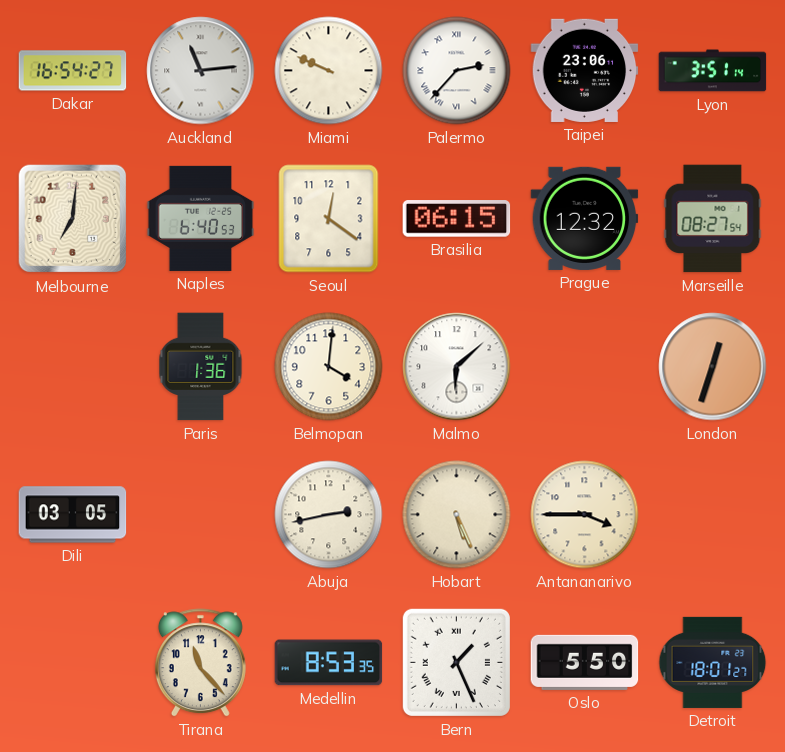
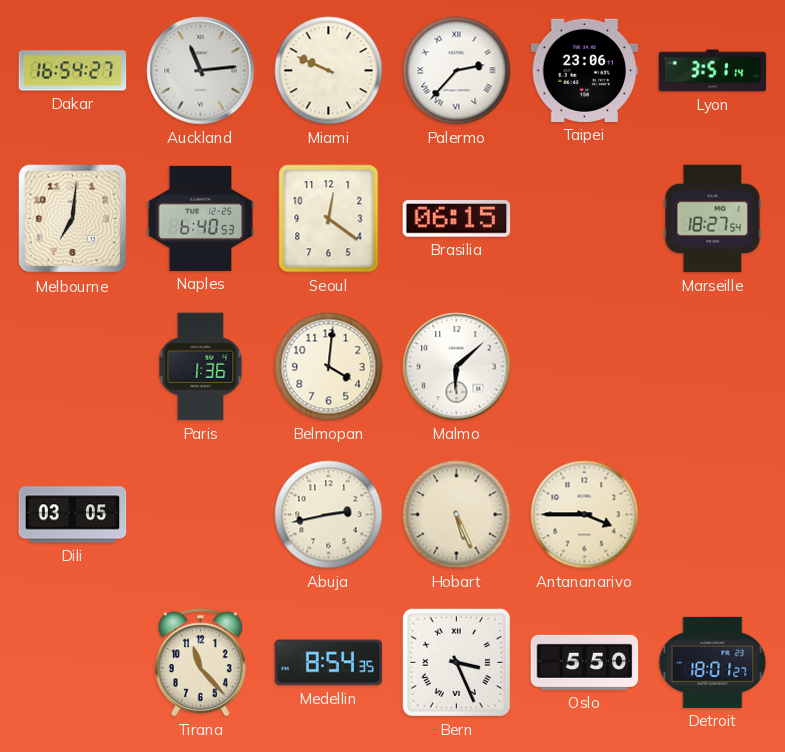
Prague: 12:32 -> none
Marseille: 08:27 -> 18:27
London: 12:33 -> none
Medellin: 8:53 -> 8:54
Bern: 1:26 -> 3:26
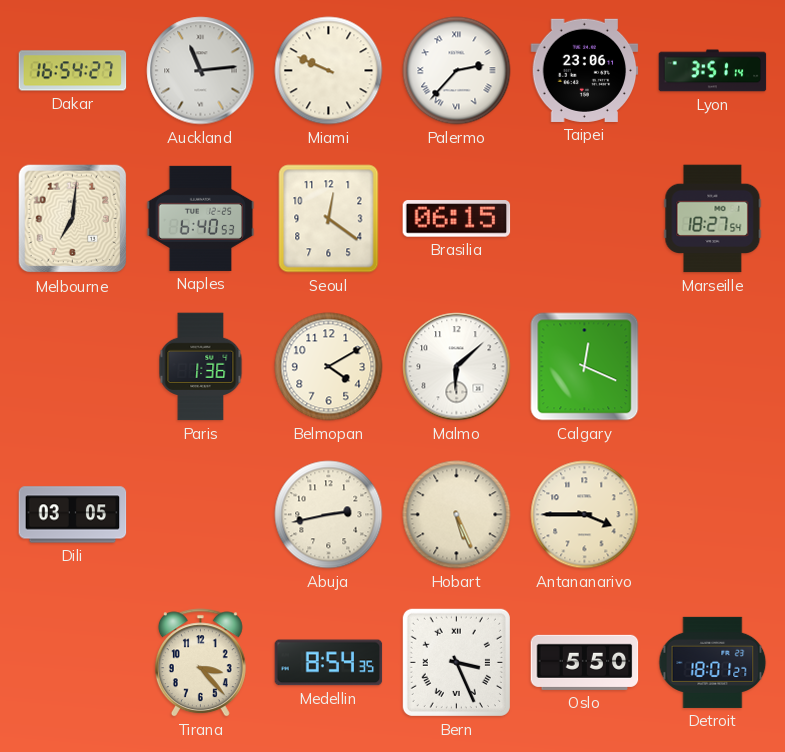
Belmopan: 4:01 -> 4:10
Calgary: none -> 12:19
Tirana: 11:23 -> 3:23
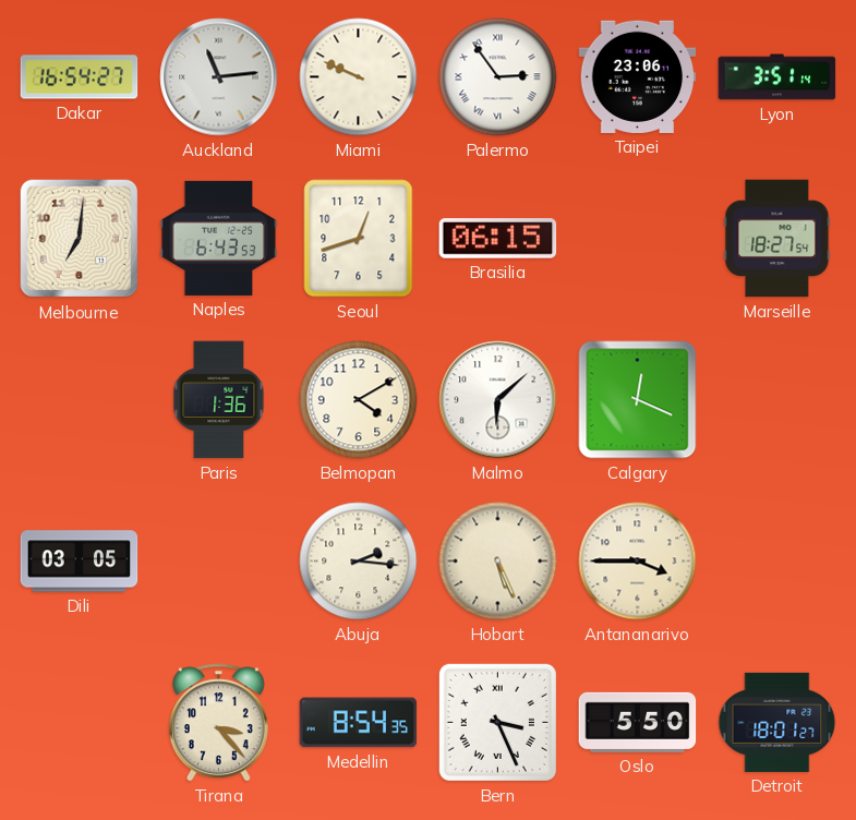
Palermo: 2:37 -> 2:54
Naples: 6:40 -> 6:43
Seoul: 12:21 -> 12:42
Abuja: 2:43 -> 2:16
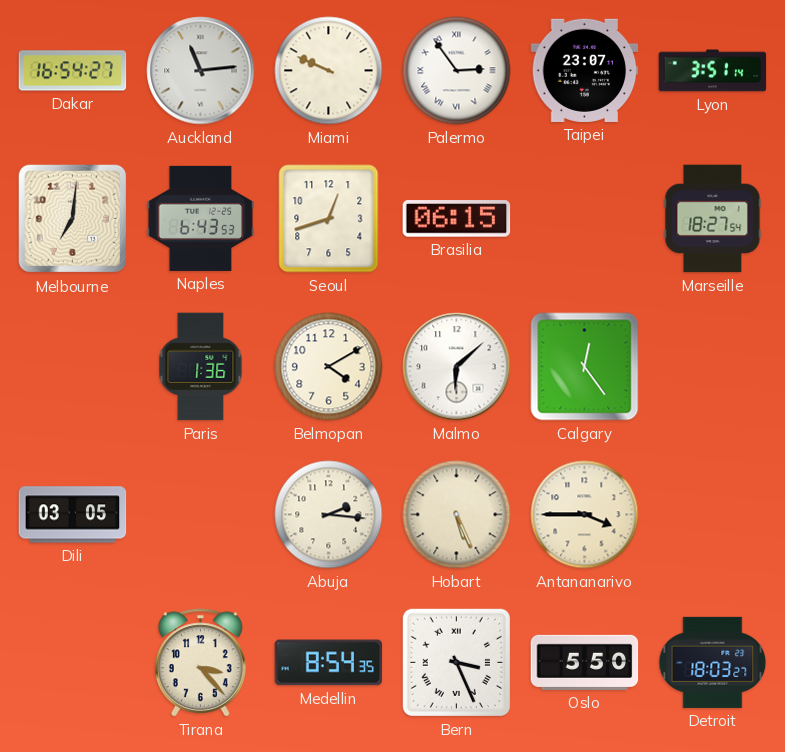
Taipei: 23:06 -> 23:07
Calgary: 12:19 -> 12:24
Detroit: 18:01 -> 18:03
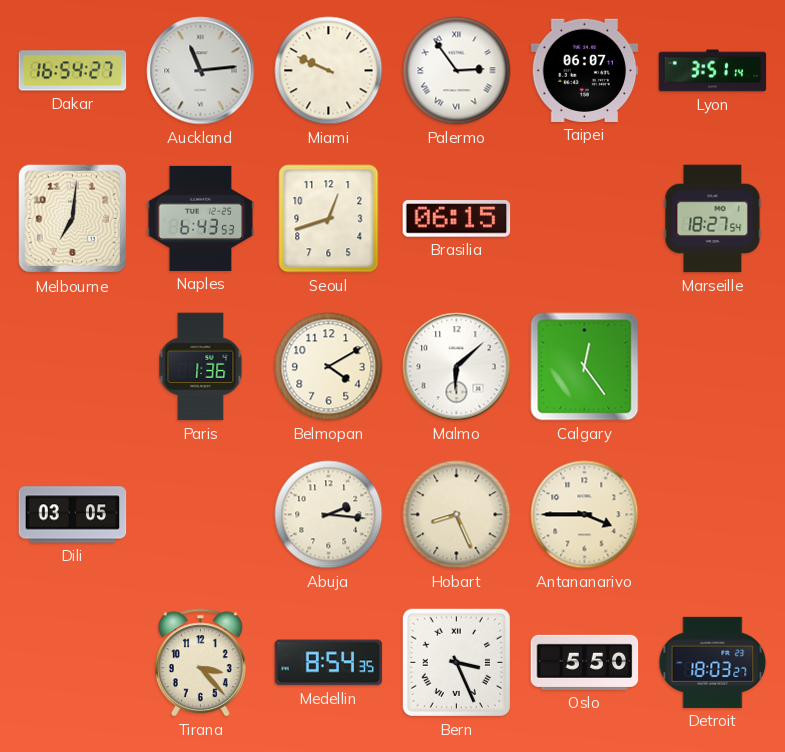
Taipei: 23:07 -> 06:07
Hobart: 5:26 -> 8:26
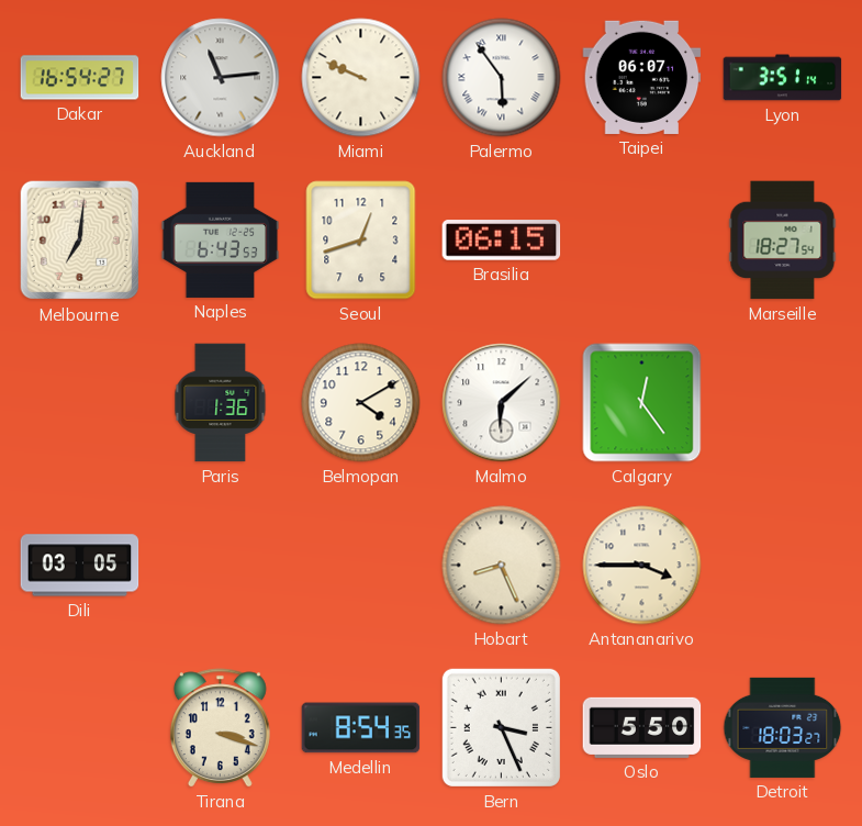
Palermo: 2:54 -> 5:54
Abuja: 2:16 -> none
Tirana: 3:23 -> 3:18
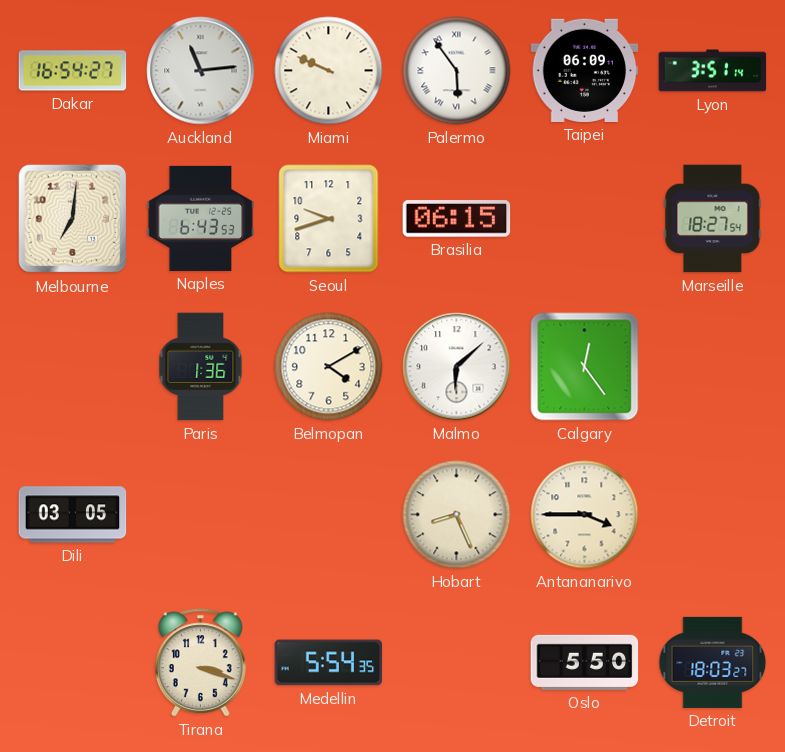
Taipei: 06:07 -> 06:09
Seoul: 12:42 -> 9:42
Medellin: 8:54 -> 5:54
Bern: 3:26 -> none
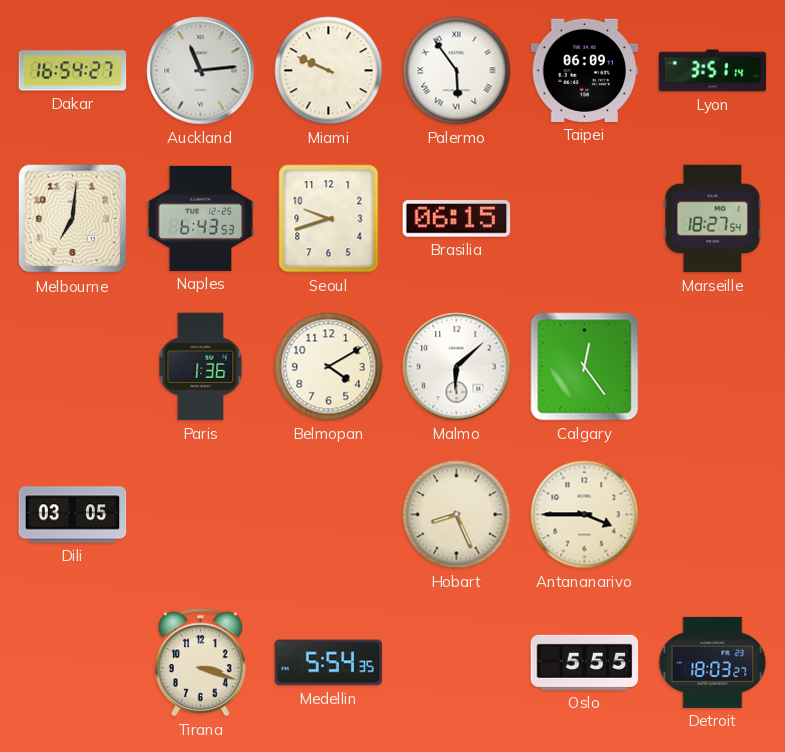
Oslo: 5:50 -> 5:55
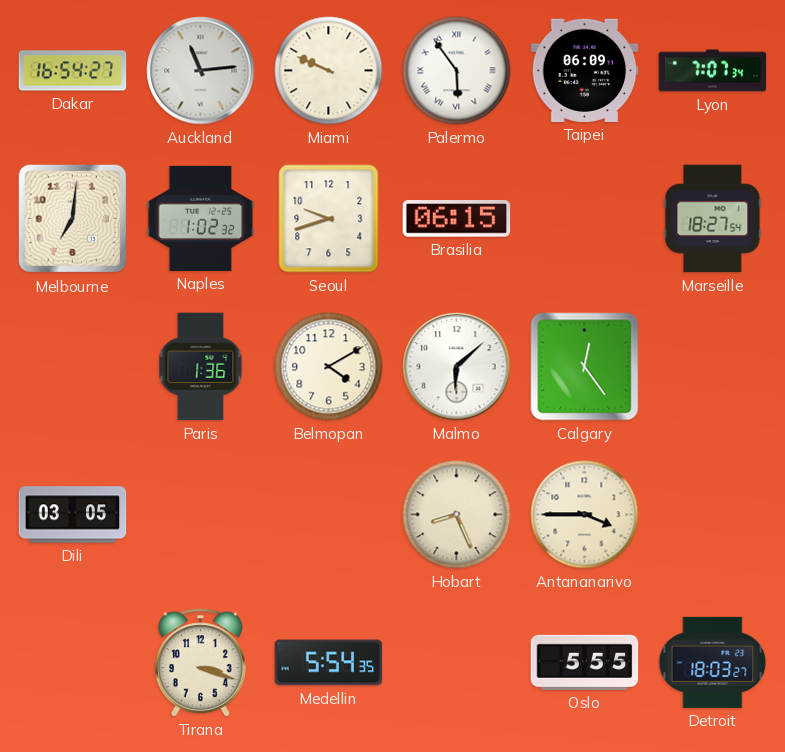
Lyon: 3:51 -> 7:07
Naples: 6:43 -> 1:02
